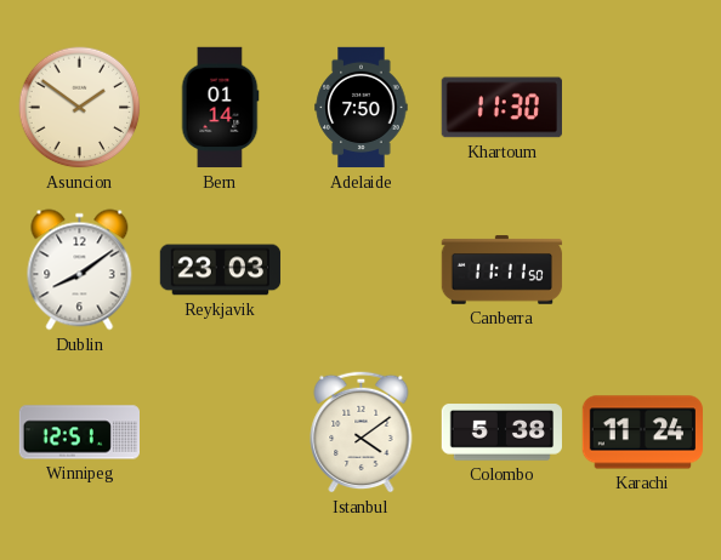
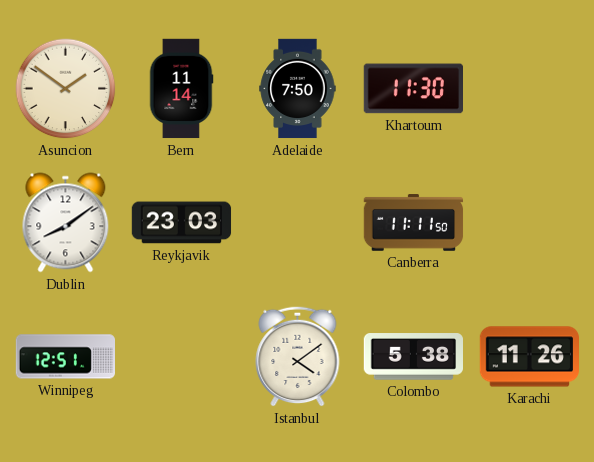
Bern: 01:14 -> 11:14
Karachi: 11:24 -> 11:26
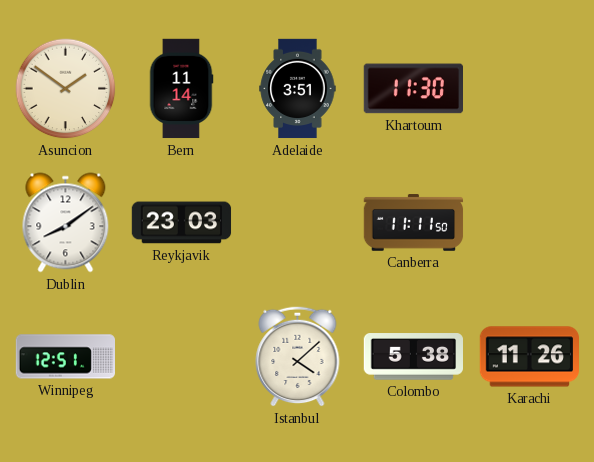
Adelaide: 7:50 -> 3:51
Istanbul: 4:09 -> 4:08
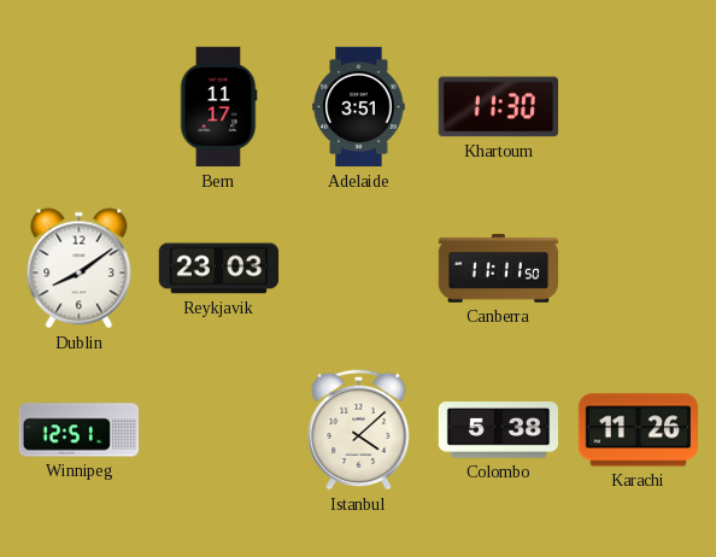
Asuncion: 1:51 -> none
Bern: 11:14 -> 11:17
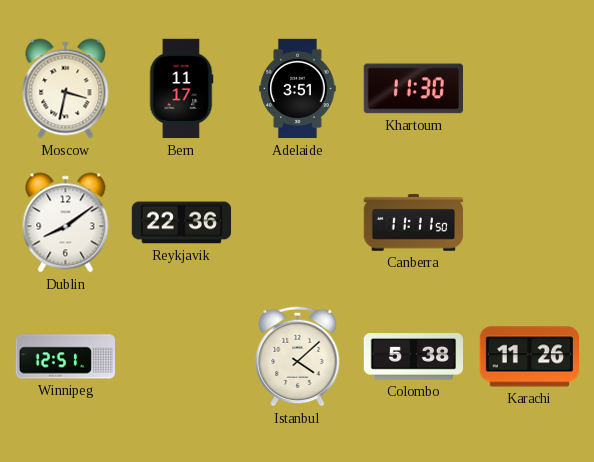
Moscow: none -> 3:32
Reykjavik: 23:03 -> 22:36
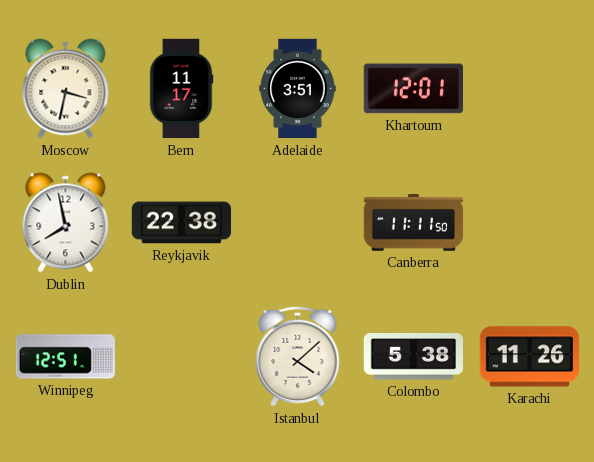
Khartoum: 11:30 -> 12:01
Dublin: 8:09 -> 7:58
Reykjavik: 22:36 -> 22:38
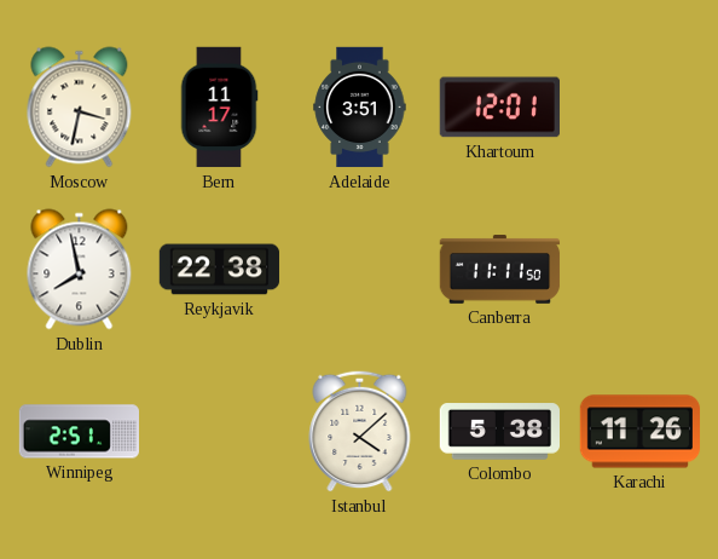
Winnipeg: 12:51 -> 2:51
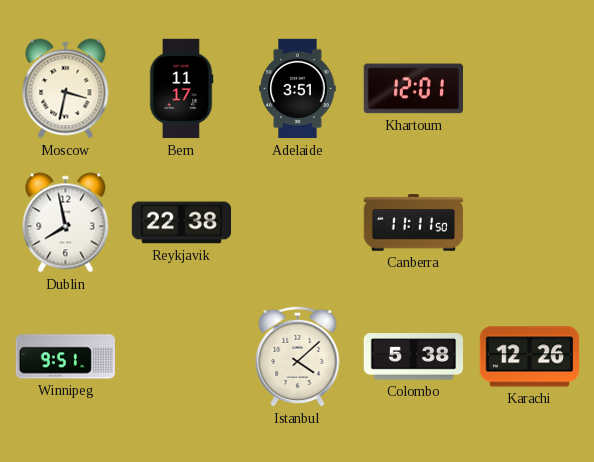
Winnipeg: 2:51 -> 9:51
Karachi: 11:26 -> 12:26
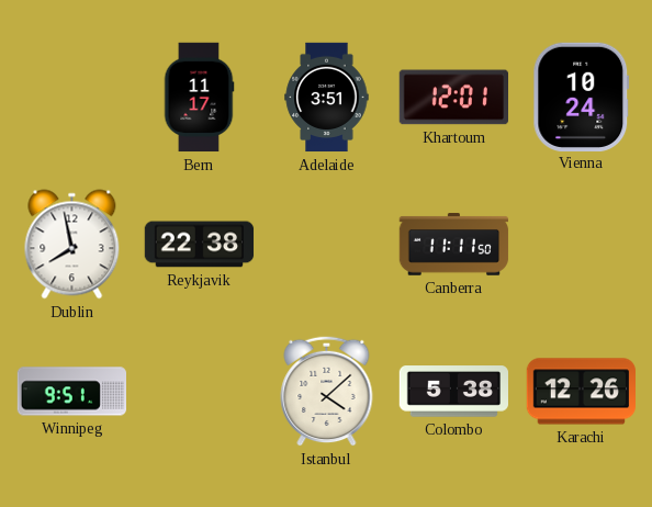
Moscow: 3:32 -> none
Vienna: none -> 10:24
